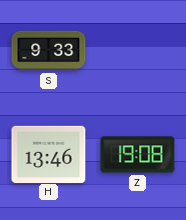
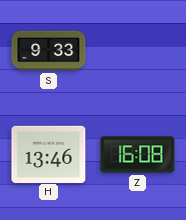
Z: 19:08 -> 16:08
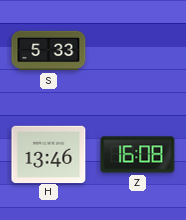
S: 9:33 -> 5:33
